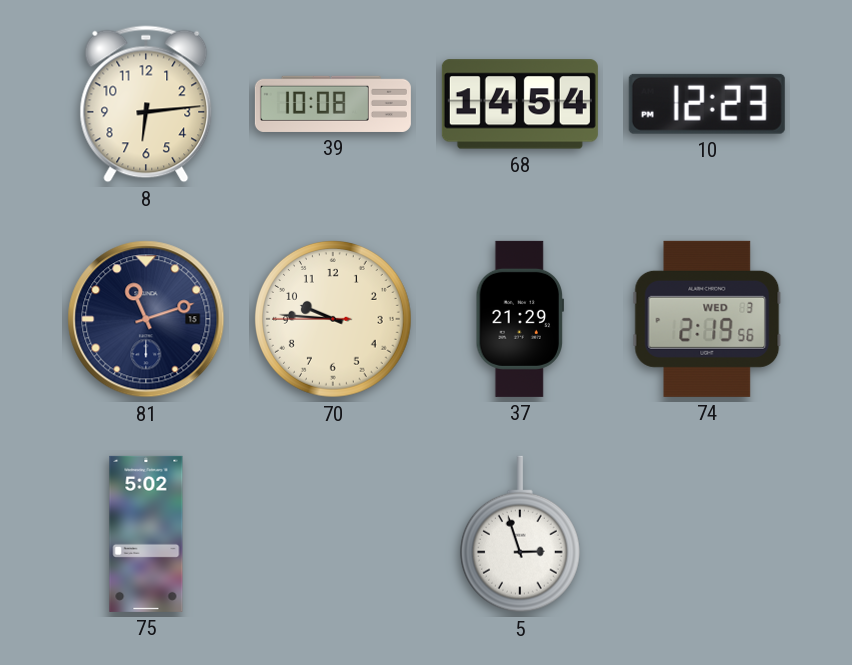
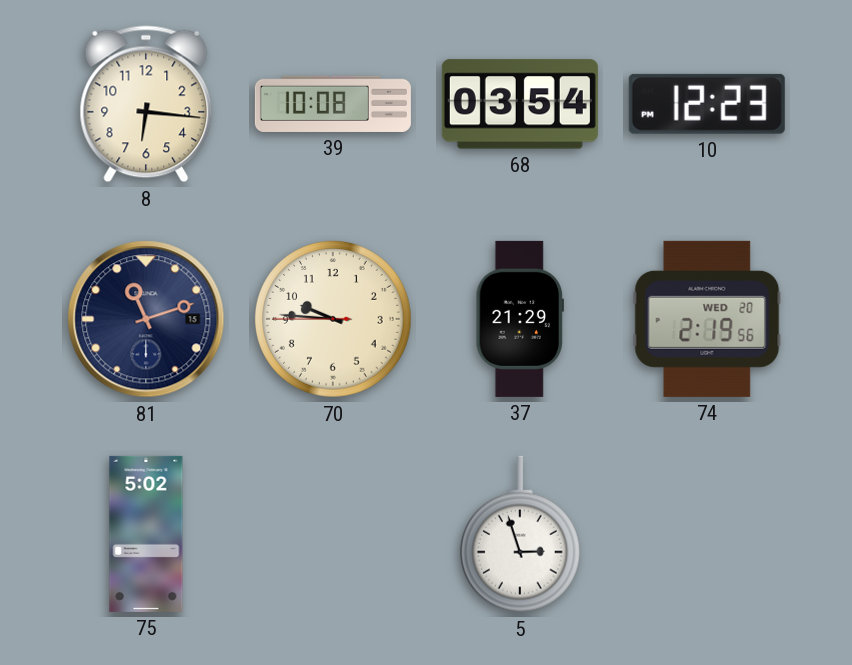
8: 6:14 -> 6:16
68: 14:54 -> 03:54
74 date: WED 3 -> WED 20
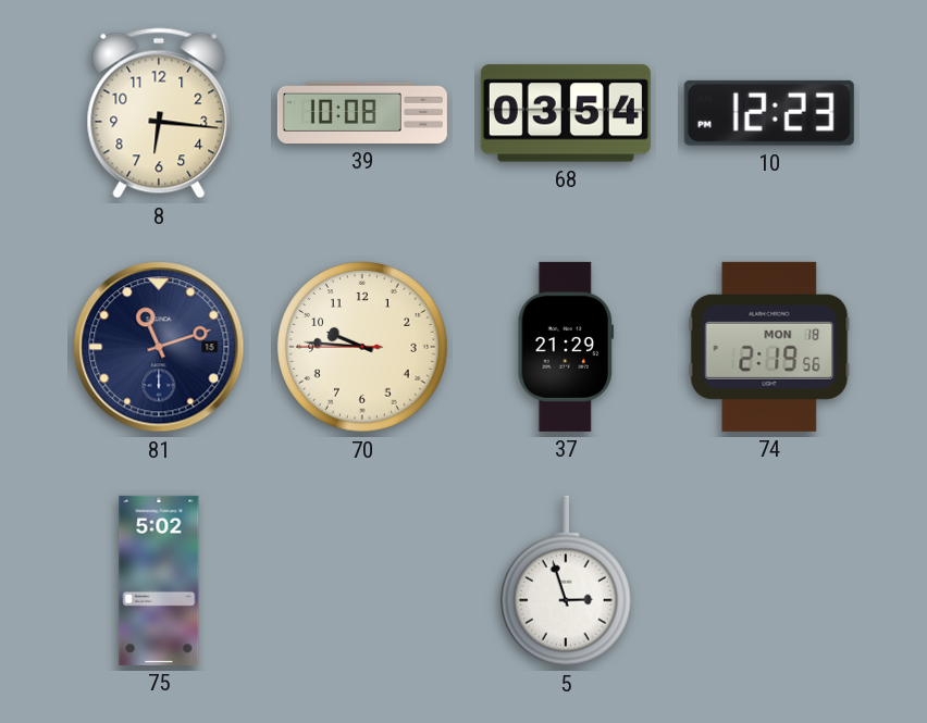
74 date: WED 20 -> MON 18
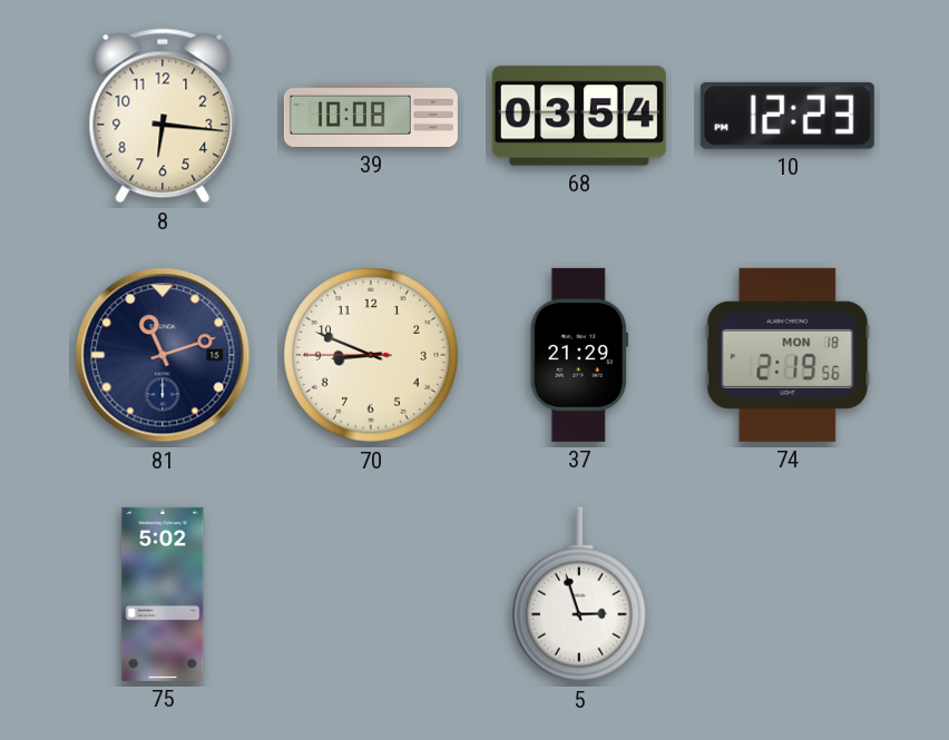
70: 9:45 -> 8:48
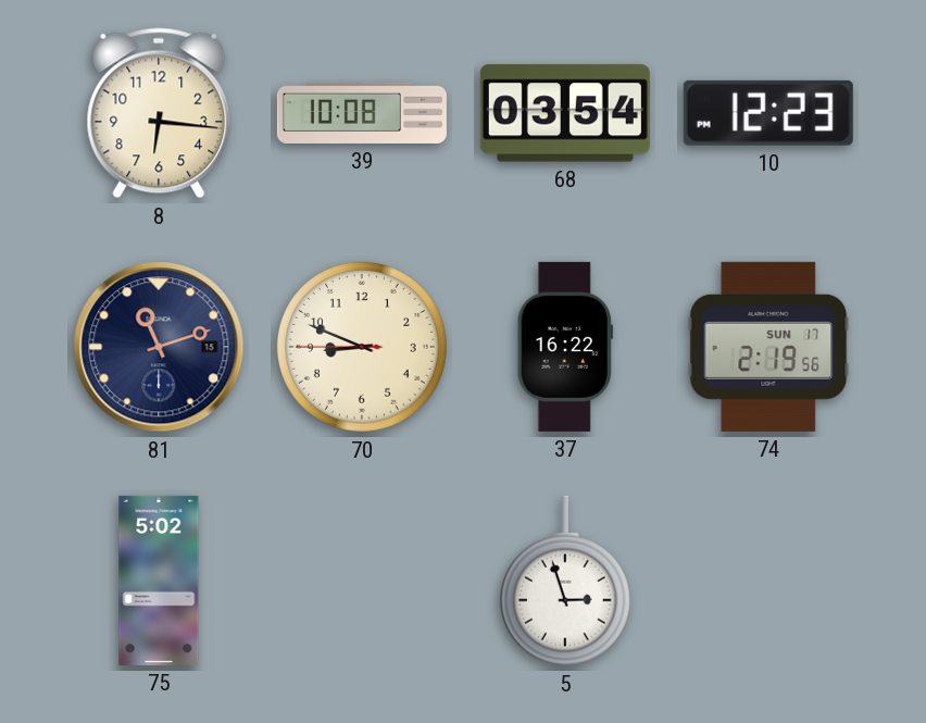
37: 21:29 -> 16:22
74 date: MON 18 -> SUN 17
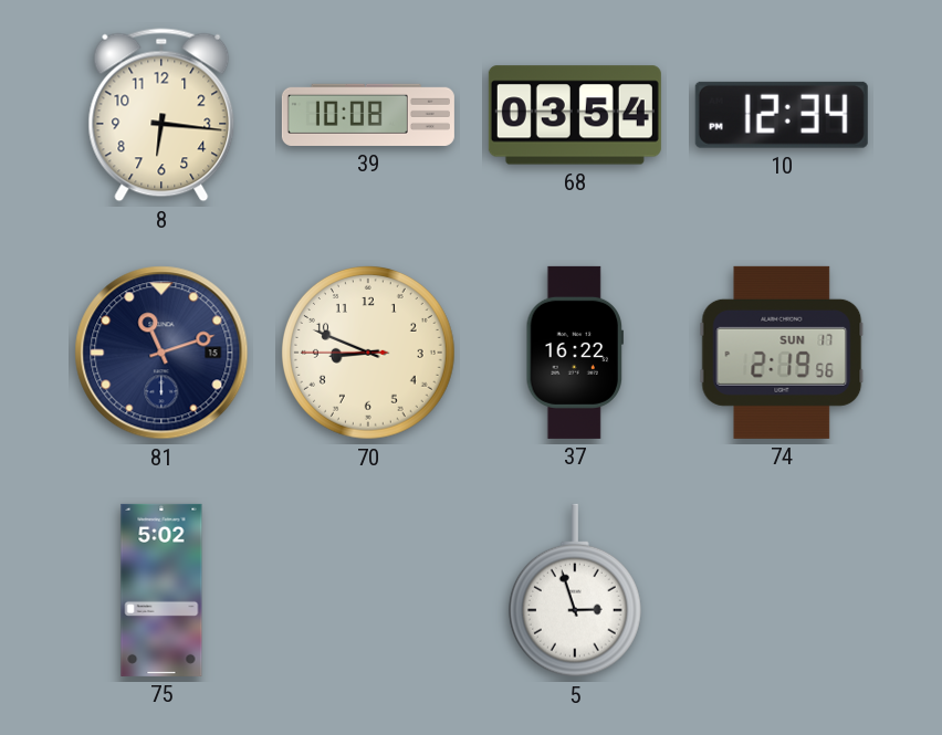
10: 12:23 -> 12:34
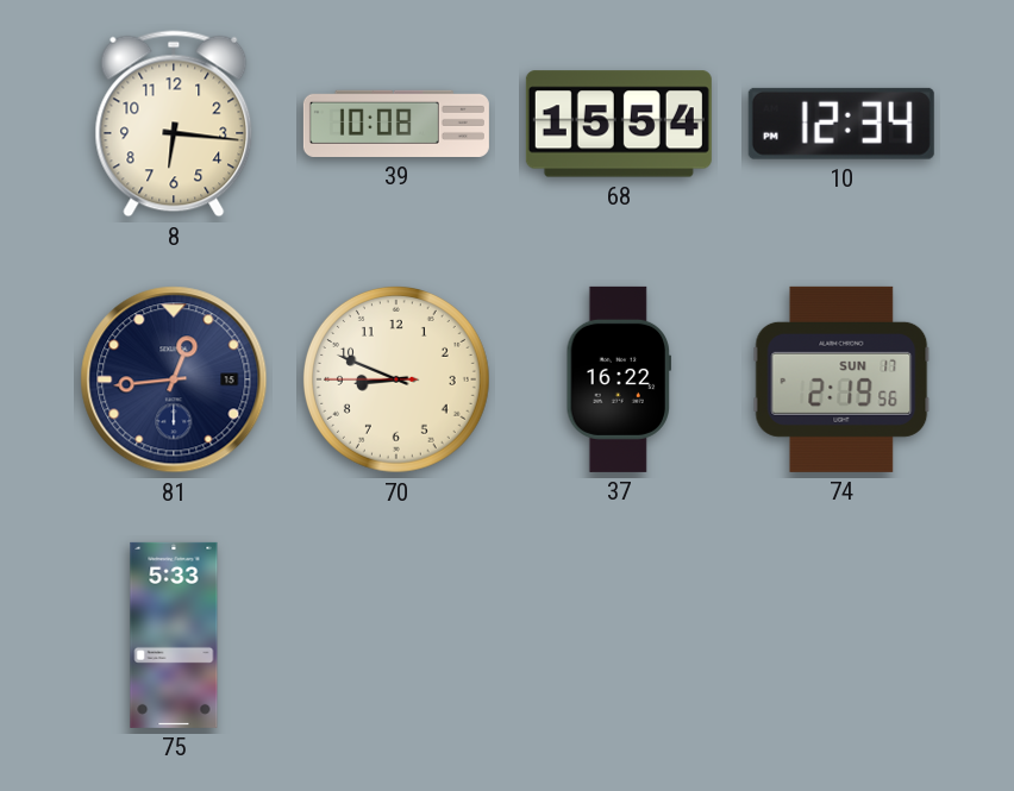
68: 03:54 -> 15:54
81: 11:12 -> 12:44
75: 5:02 -> 5:33
5: 2:57 -> none
